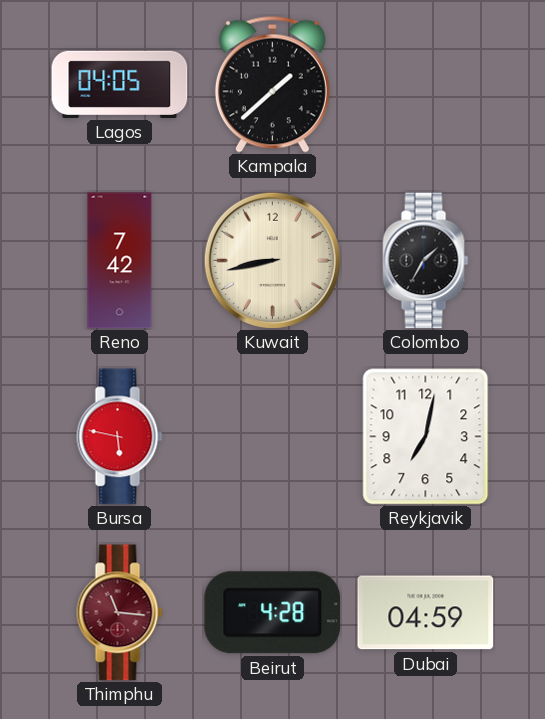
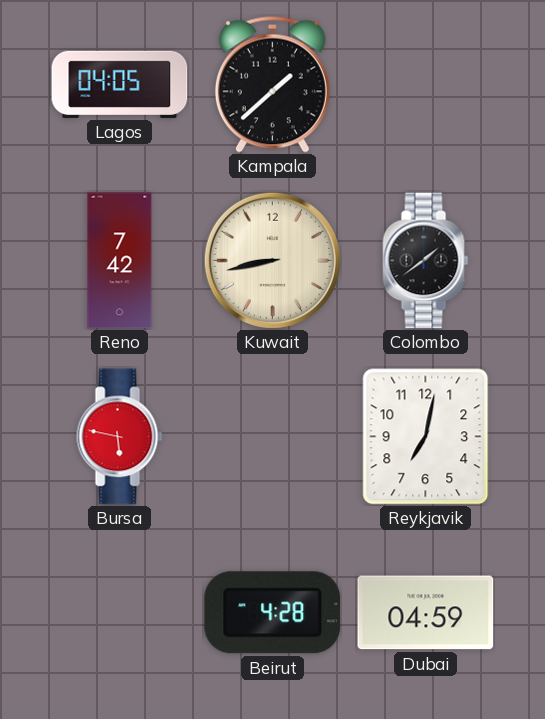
Colombo: 1:35 -> 1:39
Thimphu: 11:16 -> none
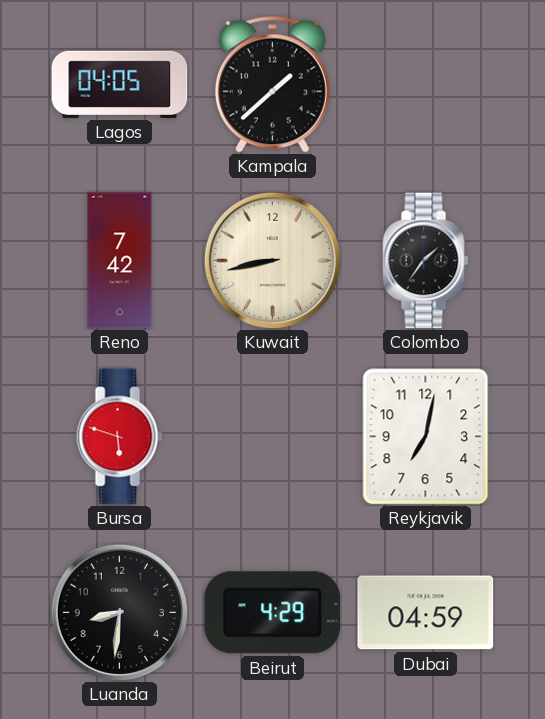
Colombo: 1:39 -> 1:36
Bursa: 5:47 -> 5:48
Luanda: none -> 8:31
Beirut: 4:28 -> 4:29
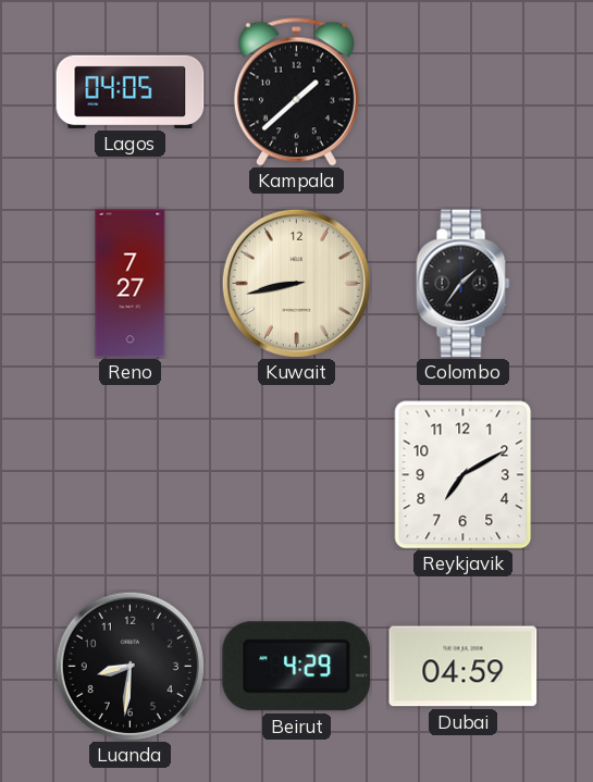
Reno: 7:42 -> 7:27
Bursa: 5:48 -> none
Reykjavik: 7:02 -> 7:10
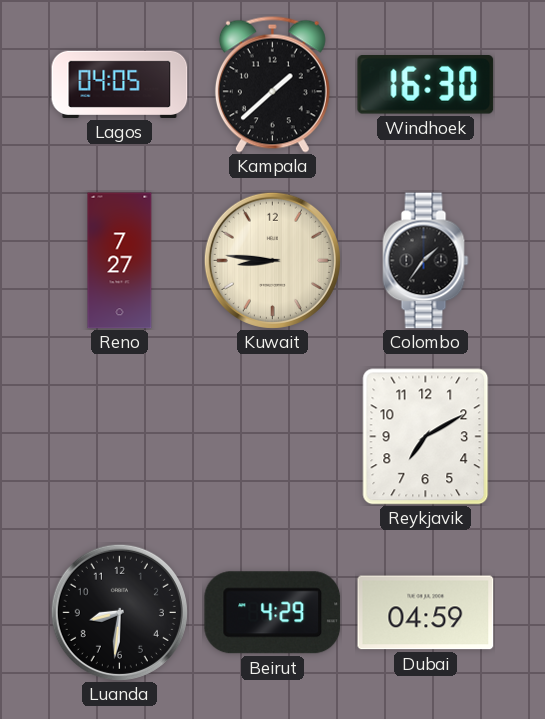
Windhoek: none -> 16:30
Kuwait: 8:43 -> 8:46
